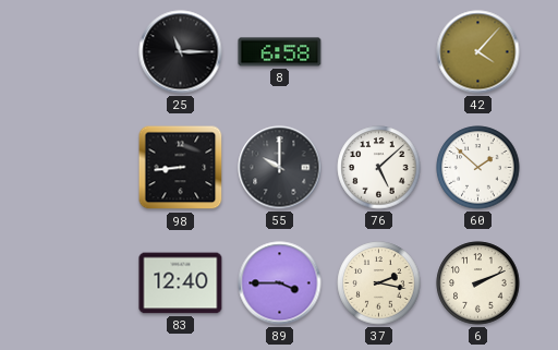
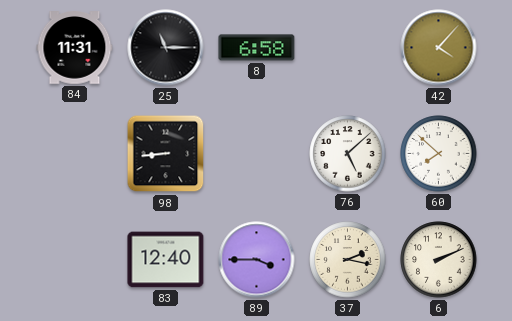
84: none -> 11:31
55: 10:00 -> none
60: 1:52 -> 7:52
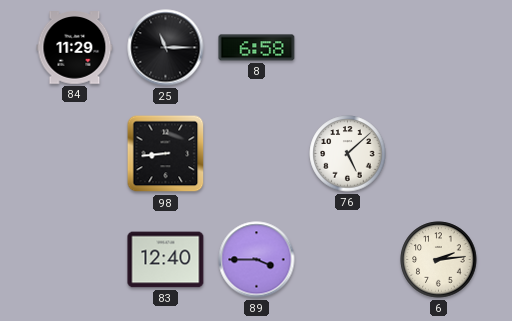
84: 11:31 -> 11:29
42: 4:07 -> none
60: 7:52 -> none
37: 2:17 -> none
6: 2:11 -> 2:14
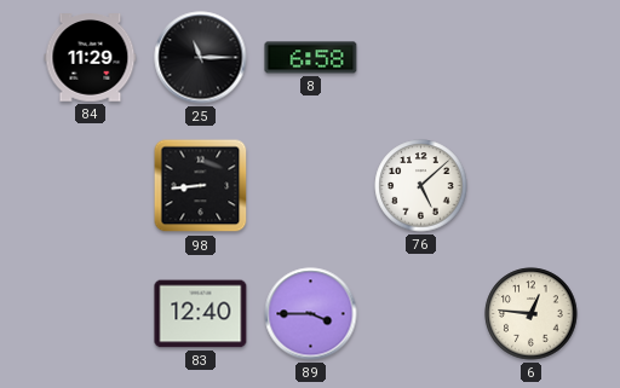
6: 2:14 -> 12:46
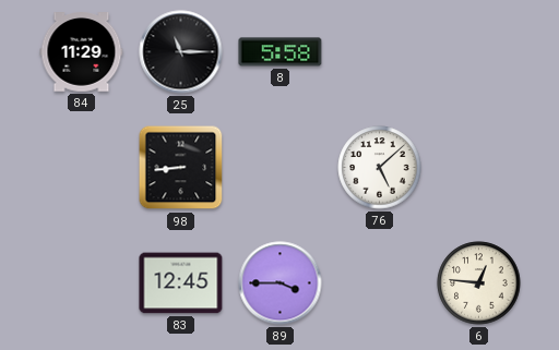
8: 6:58 -> 5:58
83: 12:40 -> 12:45
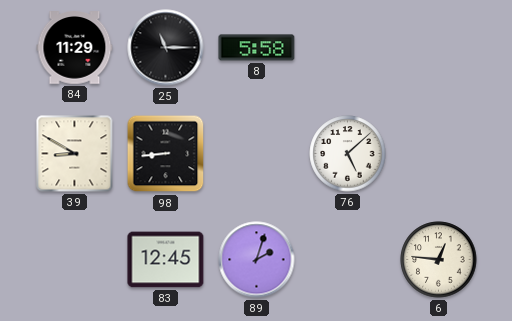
39: none -> 8:50
89: 3:45 -> 2:03
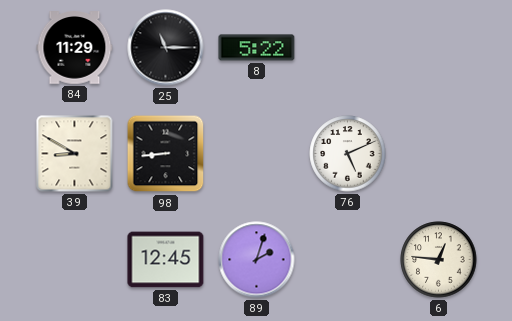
8: 5:58 -> 5:22
76: 5:08 -> 5:11
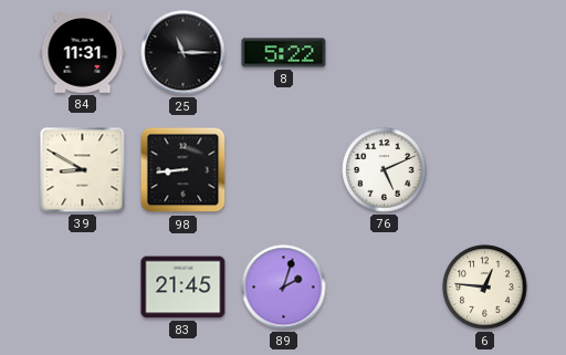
84: 11:29 -> 11:31
83: 12:45 -> 21:45
